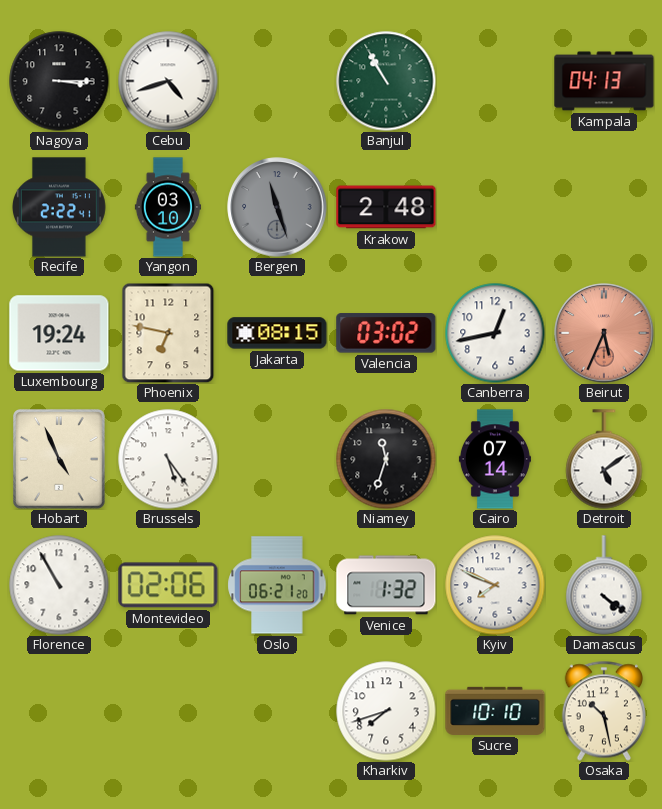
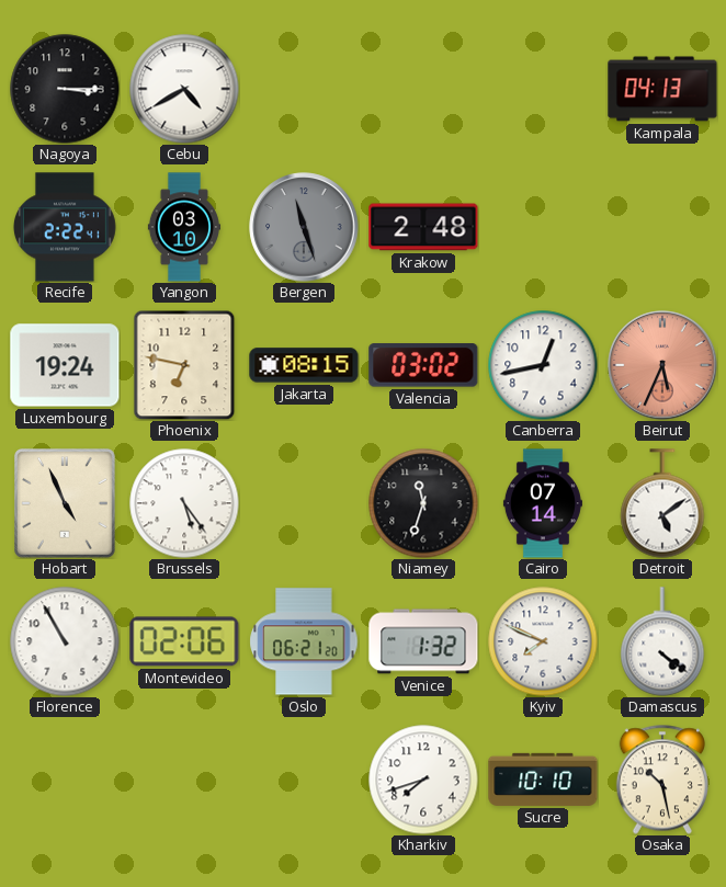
Cebu: 4:42 -> 4:40
Banjul: 10:55 -> none
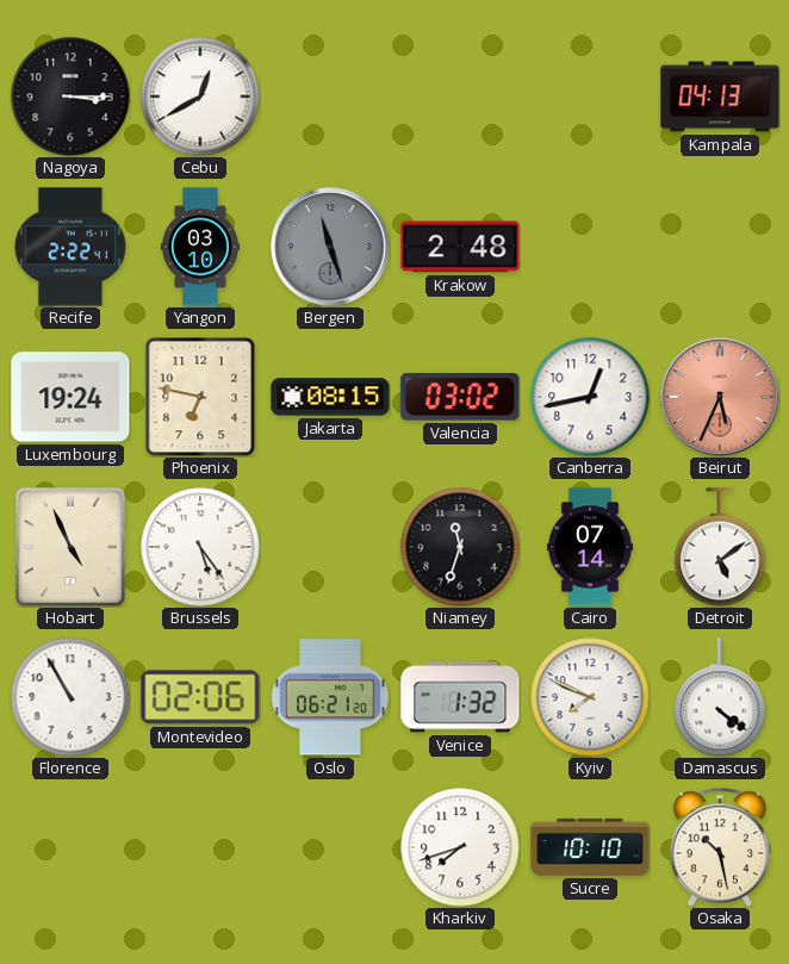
Cebu: 4:40 -> 12:40
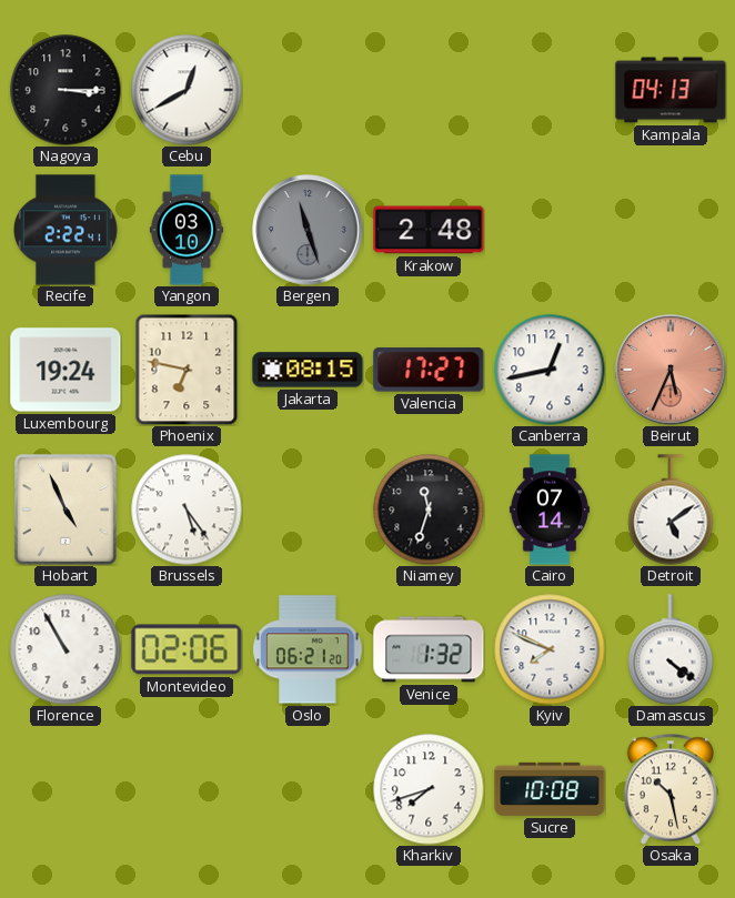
Valencia: 03:02 -> 17:27
Sucre: 10:10 -> 10:08
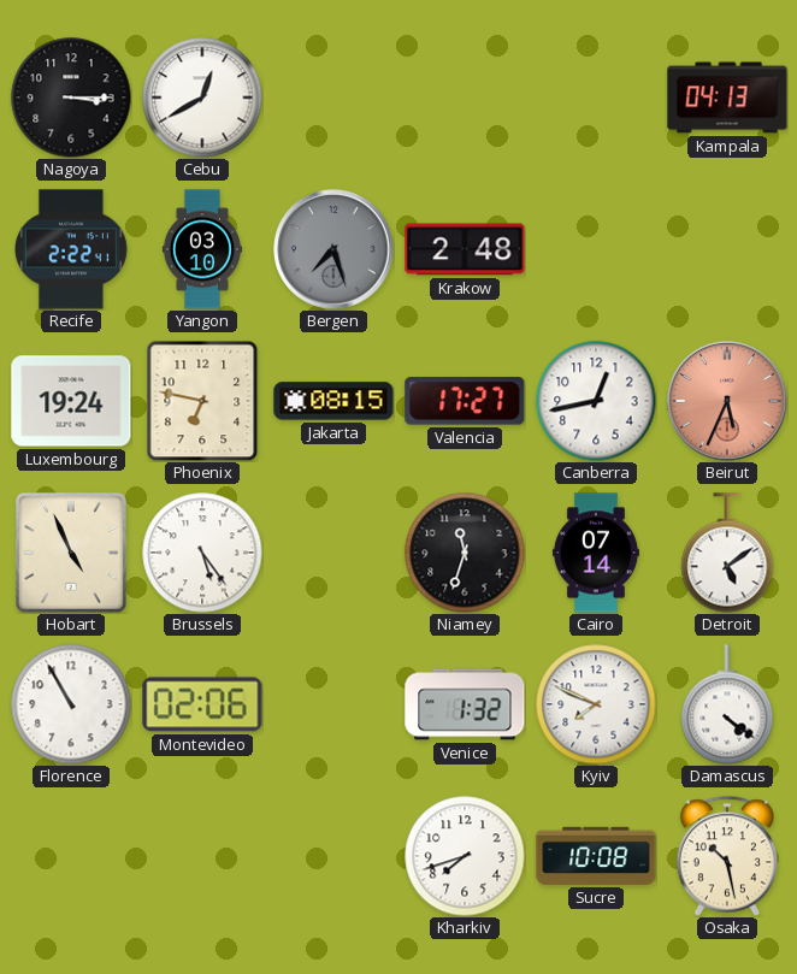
Bergen: 11:27 -> 7:27
Oslo: 06:21 -> none
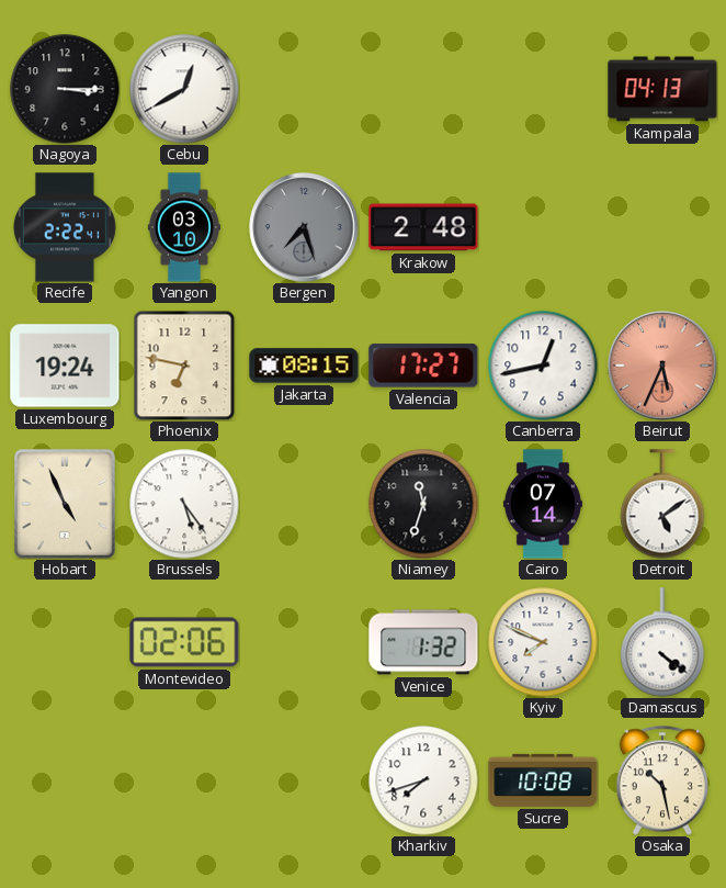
Florence: 10:55 -> none
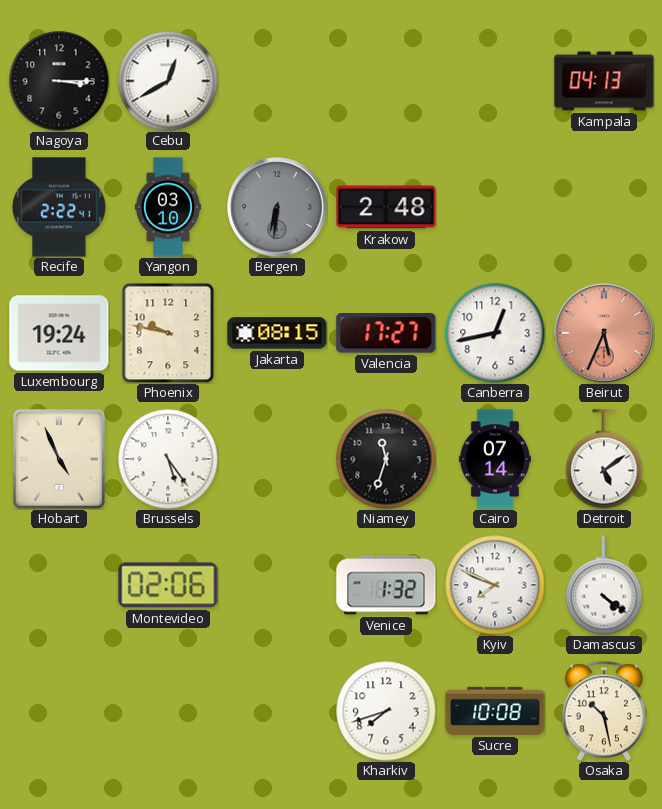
Bergen: 7:27 -> 6:31
Phoenix: 6:47 -> 9:47
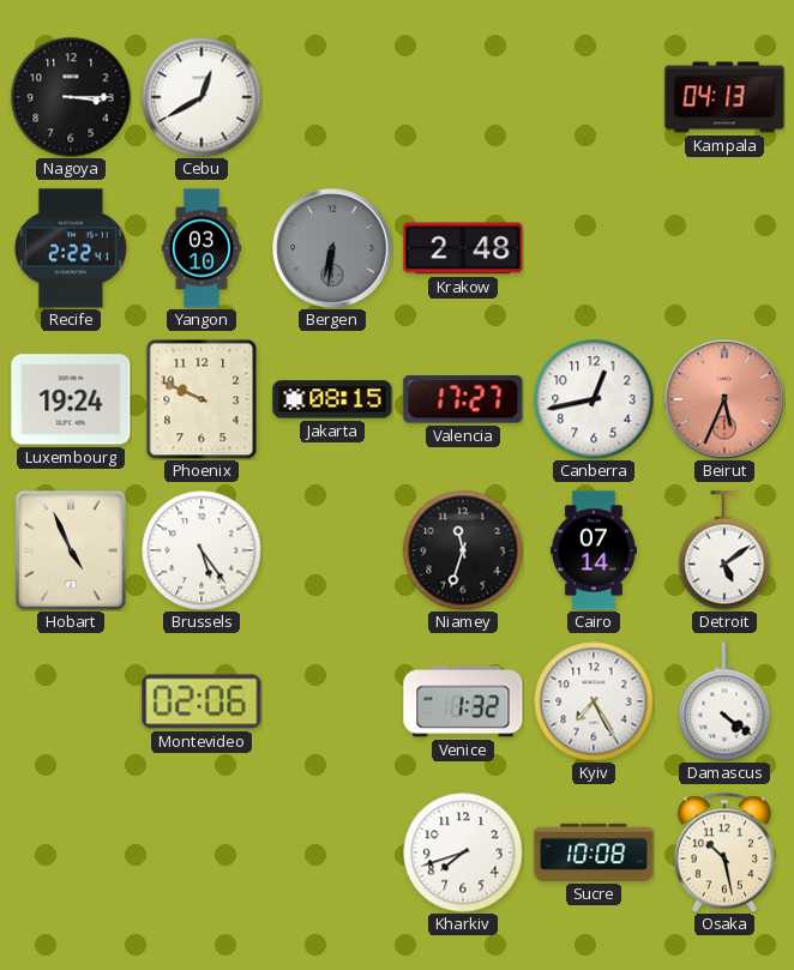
Phoenix: 9:47 -> 9:49
Kyiv: 7:49 -> 7:25
